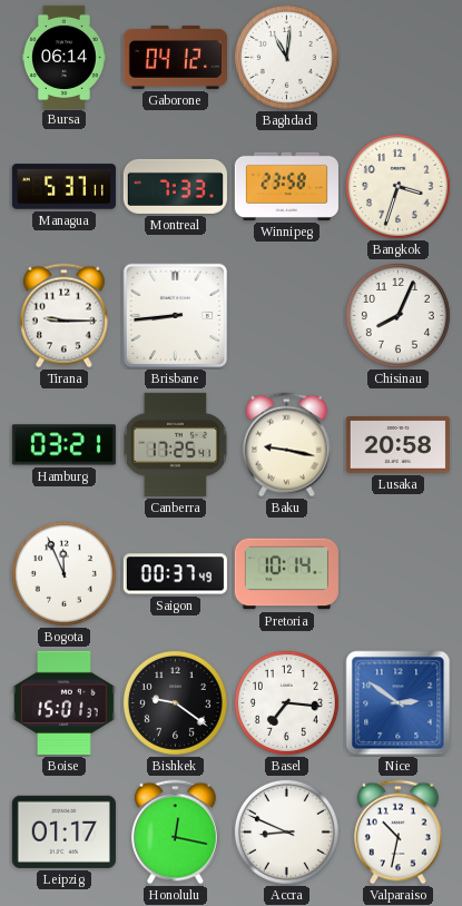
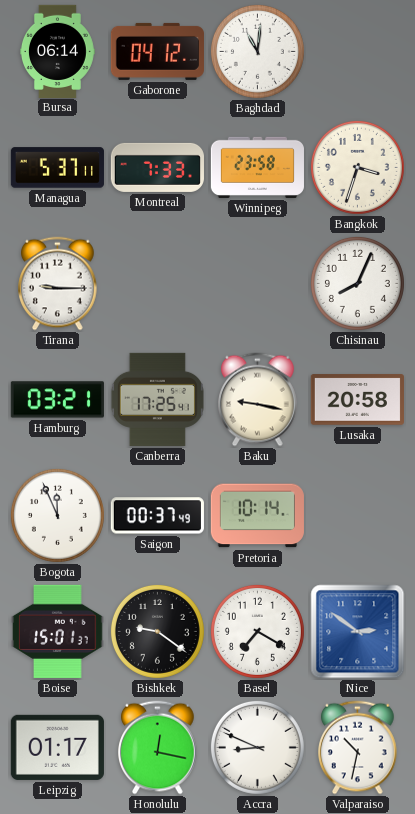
Brisbane: 8:44 -> none
Basel: 7:16 -> 7:20
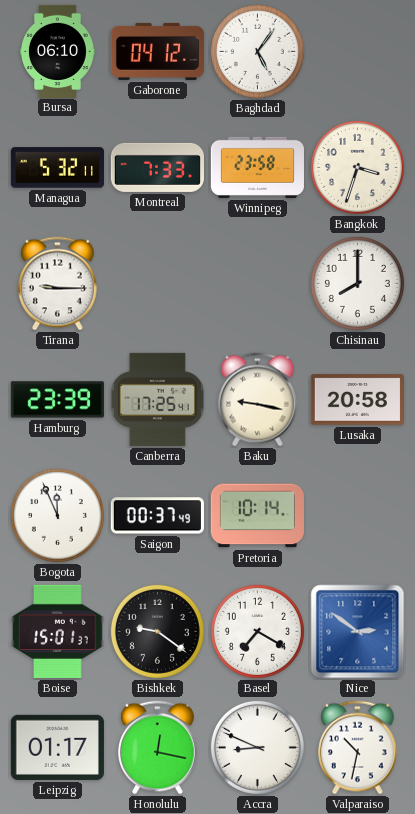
Bursa: 06:14 -> 06:10
Baghdad: 11:01 -> 5:06
Managua: 5:37 -> 5:32
Chisinau: 8:04 -> 8:00
Hamburg: 03:21 -> 23:39
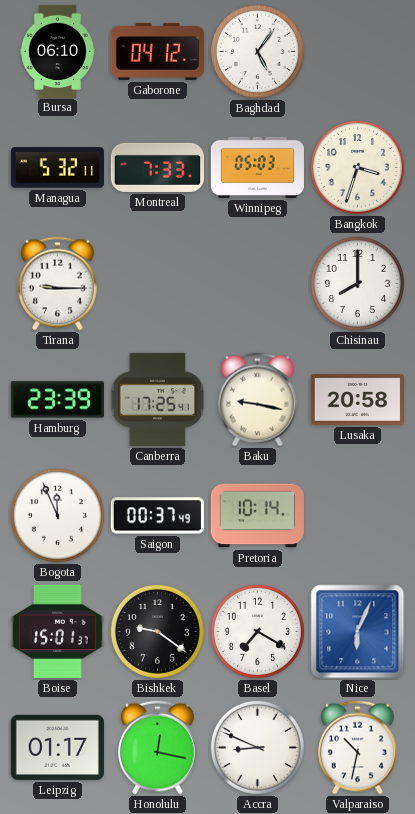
Winnipeg: 23:58 -> 05:03
Nice: 2:51 -> 6:04
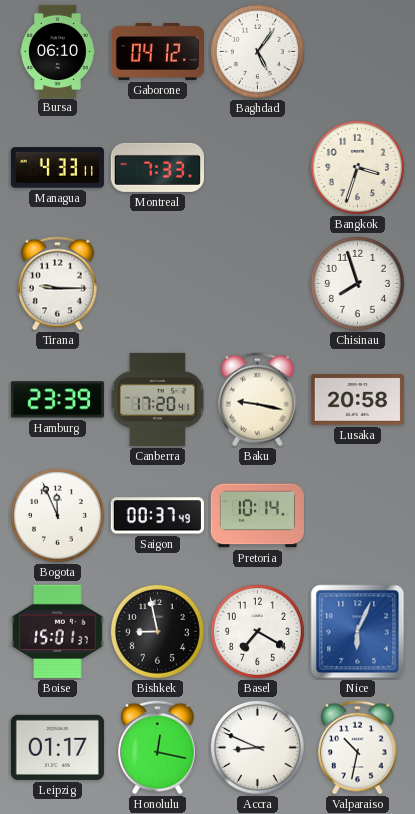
Managua: 5:32 -> 4:33
Winnipeg: 05:03 -> none
Chisinau: 8:00 -> 7:57
Canberra: 17:25 -> 17:20
Bishkek: 9:21 -> 8:58
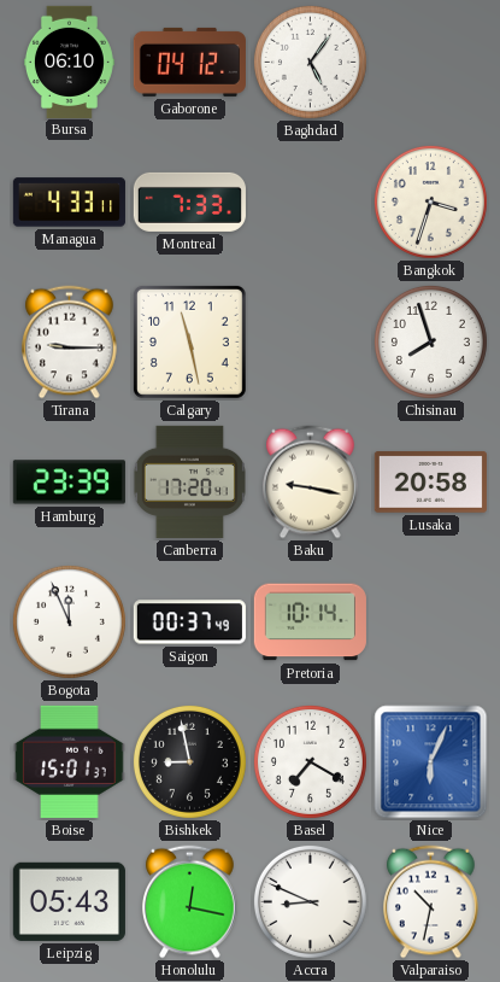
Calgary: none -> 11:28
Leipzig: 01:17 -> 05:43
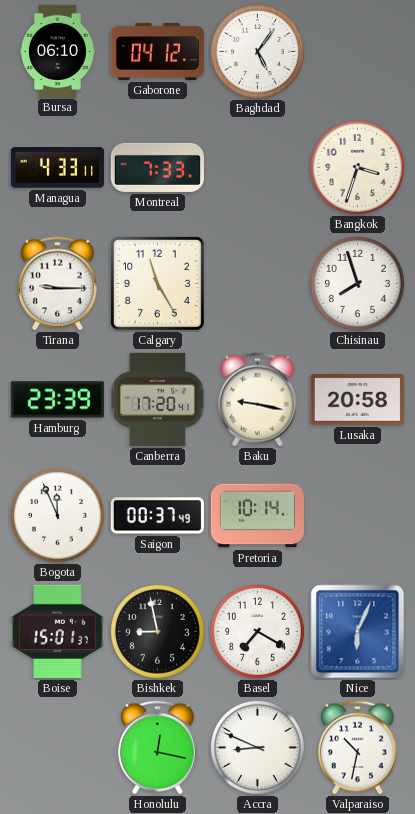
Calgary: 11:28 -> 11:25
Leipzig: 05:43 -> none
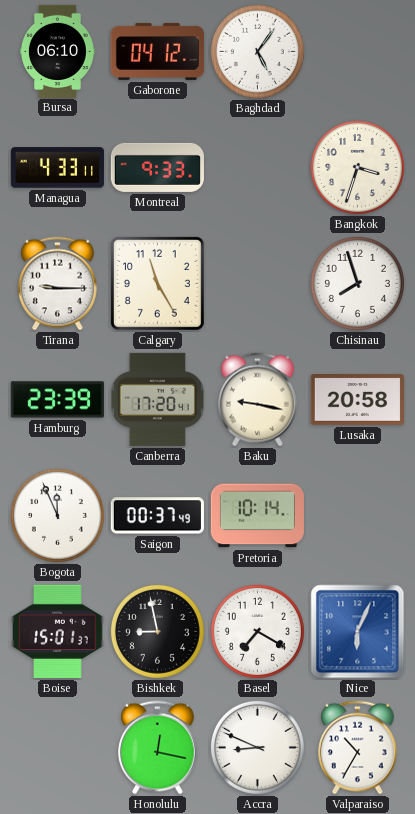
Montreal: 7:33 -> 9:33
Valparaiso: 10:32 -> 10:35
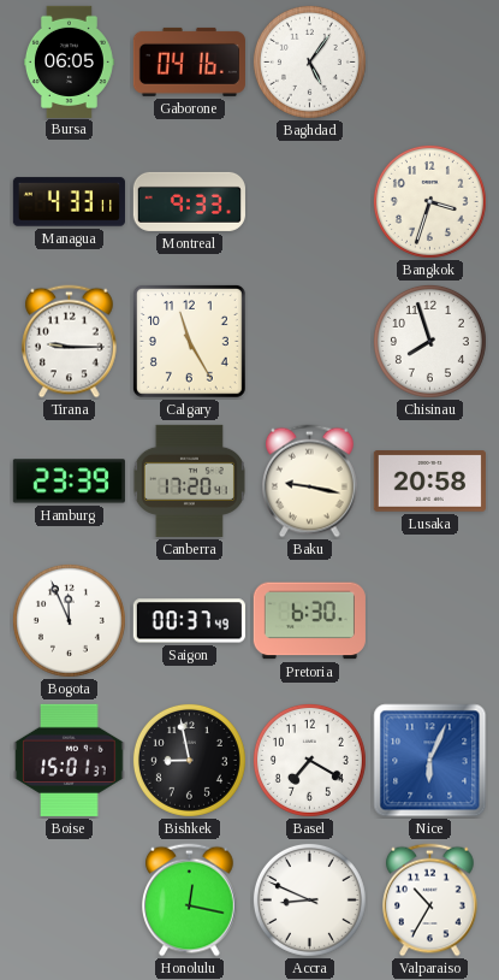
Bursa: 06:10 -> 06:05
Gaborone: 04:12 -> 04:16
Pretoria: 10:14 -> 6:30
